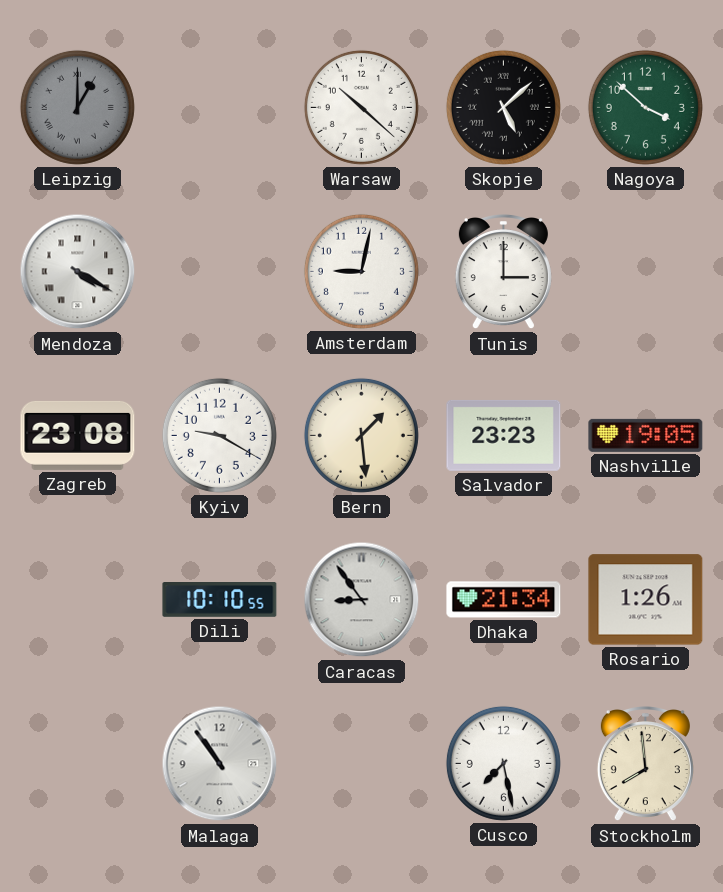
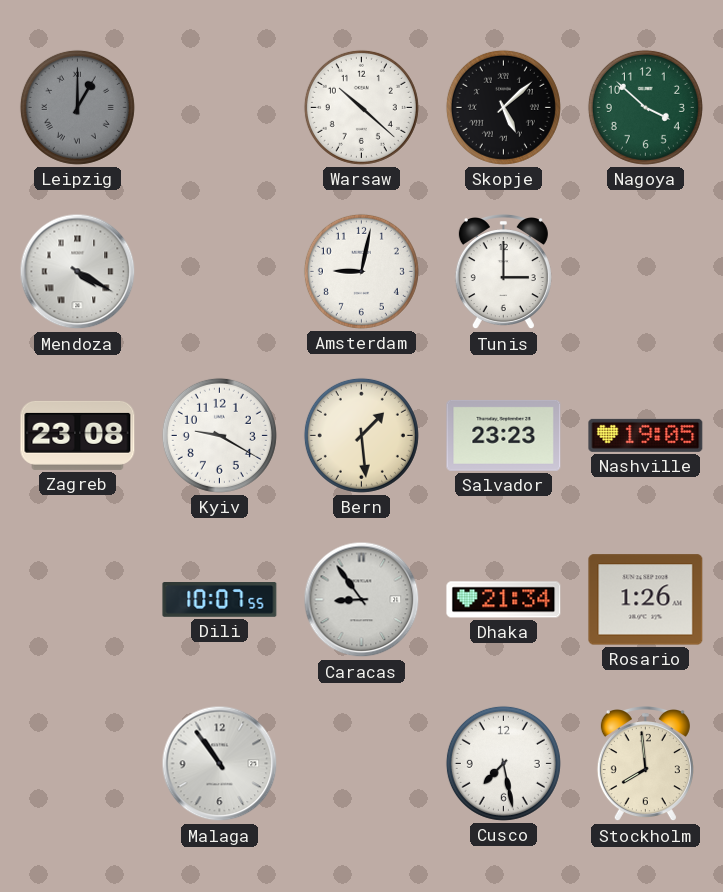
Dili: 10:10 -> 10:07
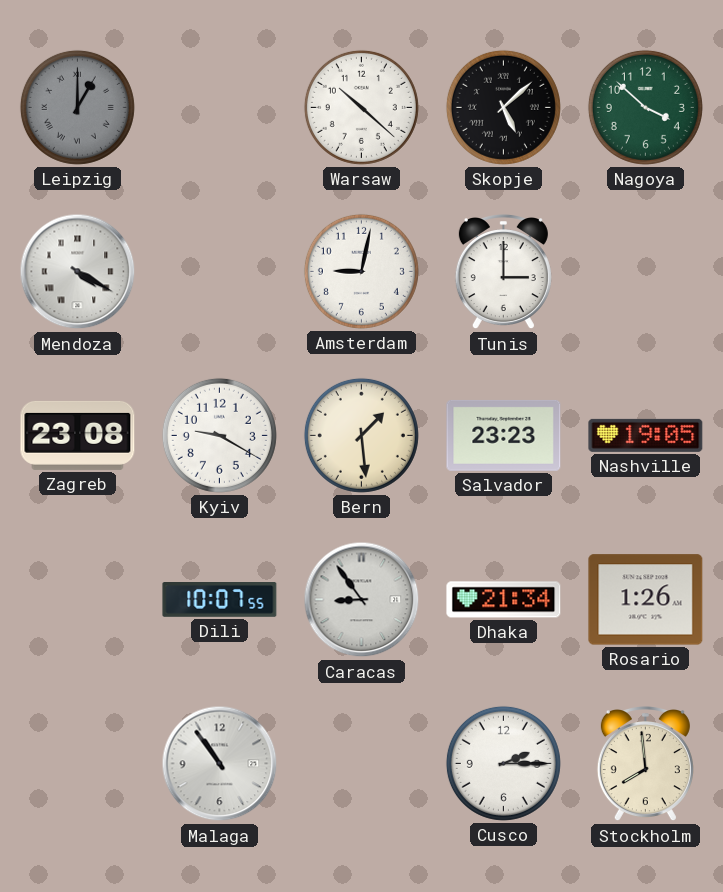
Cusco: 7:28 -> 2:15
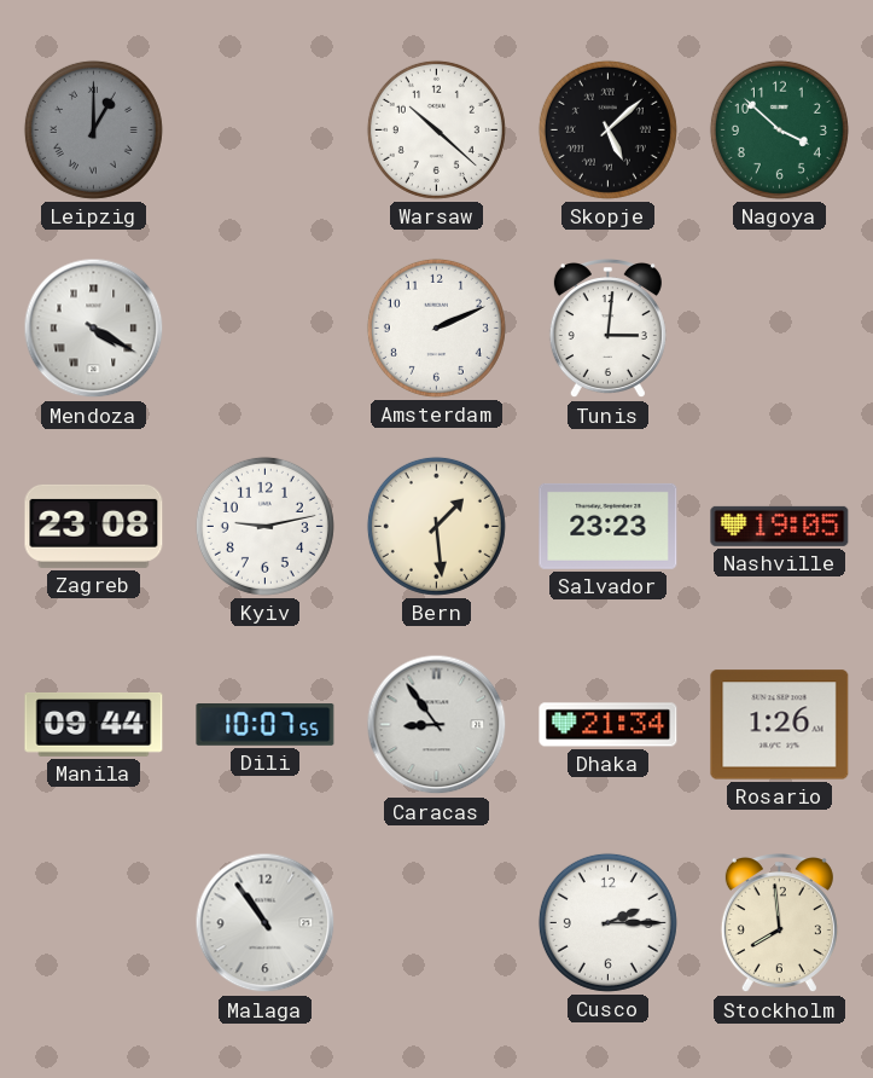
Amsterdam: 9:02 -> 2:11
Tunis: 3:00 -> 3:01
Kyiv: 9:20 -> 9:13
Manila: none -> 09:44
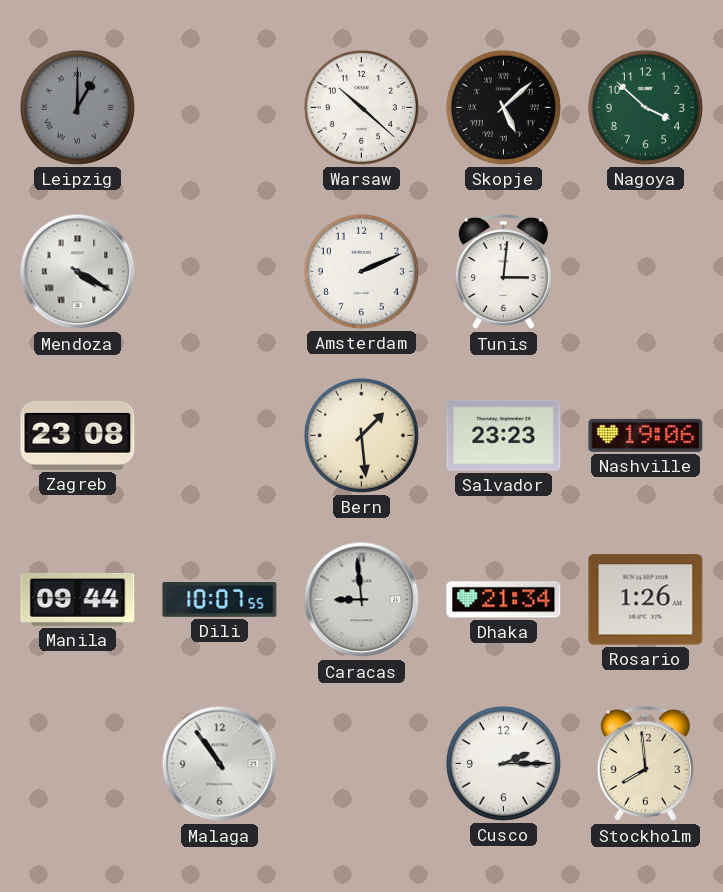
Kyiv: 9:13 -> none
Nashville: 19:05 -> 19:06
Caracas: 8:54 -> 8:59
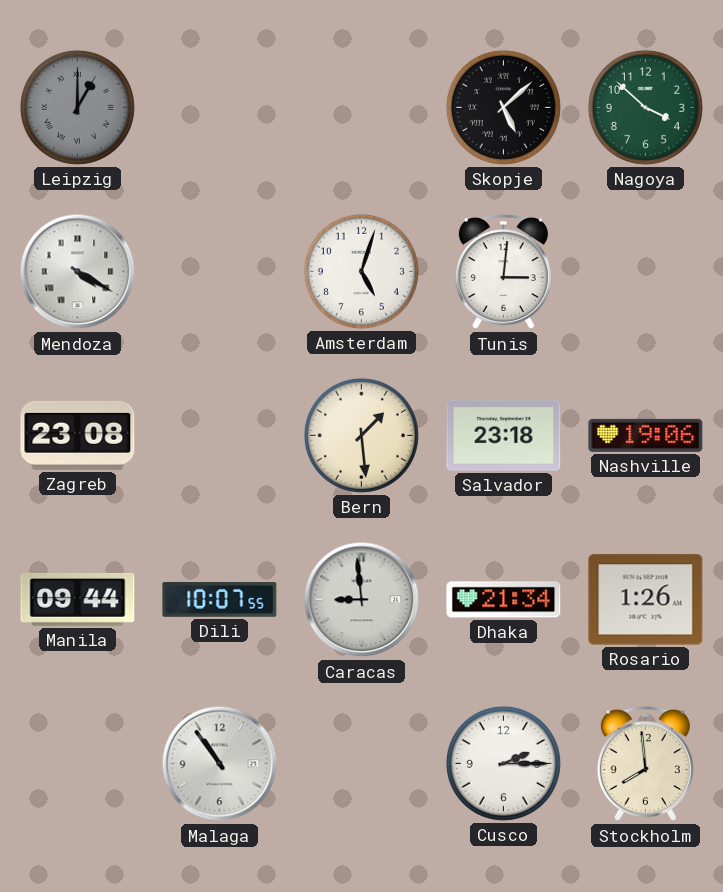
Warsaw: 10:22 -> none
Amsterdam: 2:11 -> 5:03
Salvador: 23:23 -> 23:18
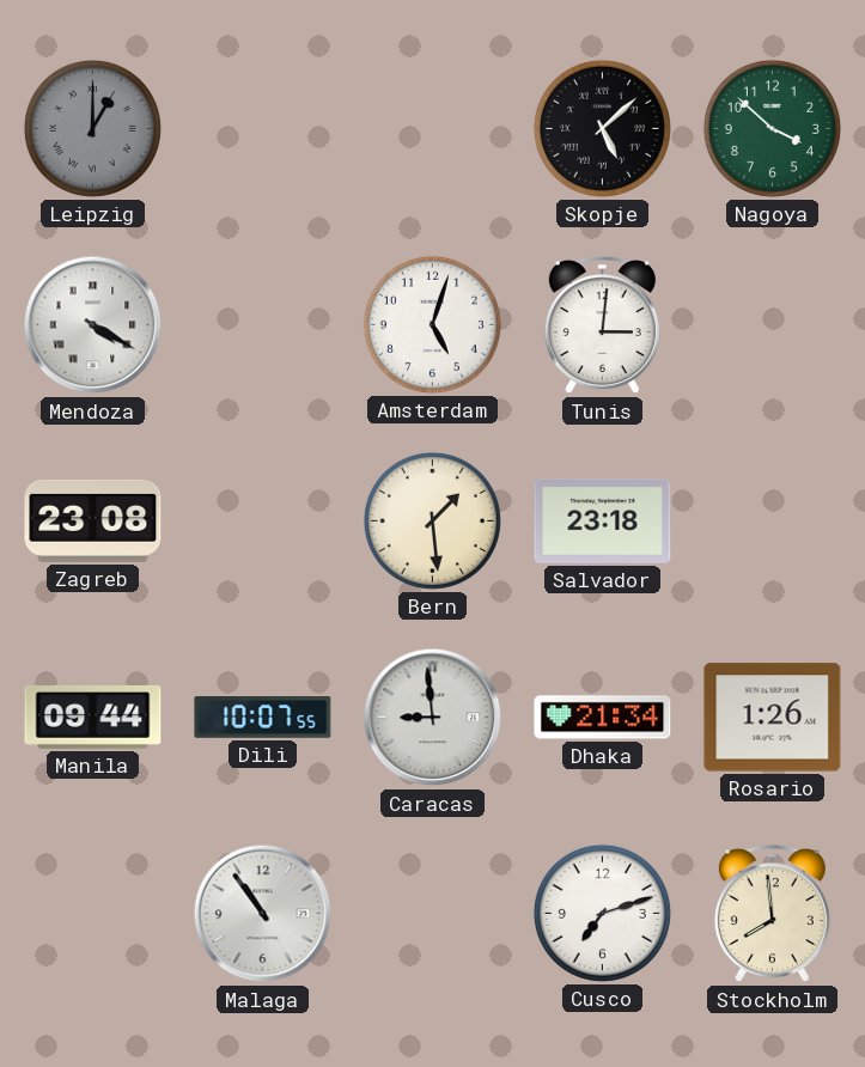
Nashville: 19:06 -> none
Cusco: 2:15 -> 7:12
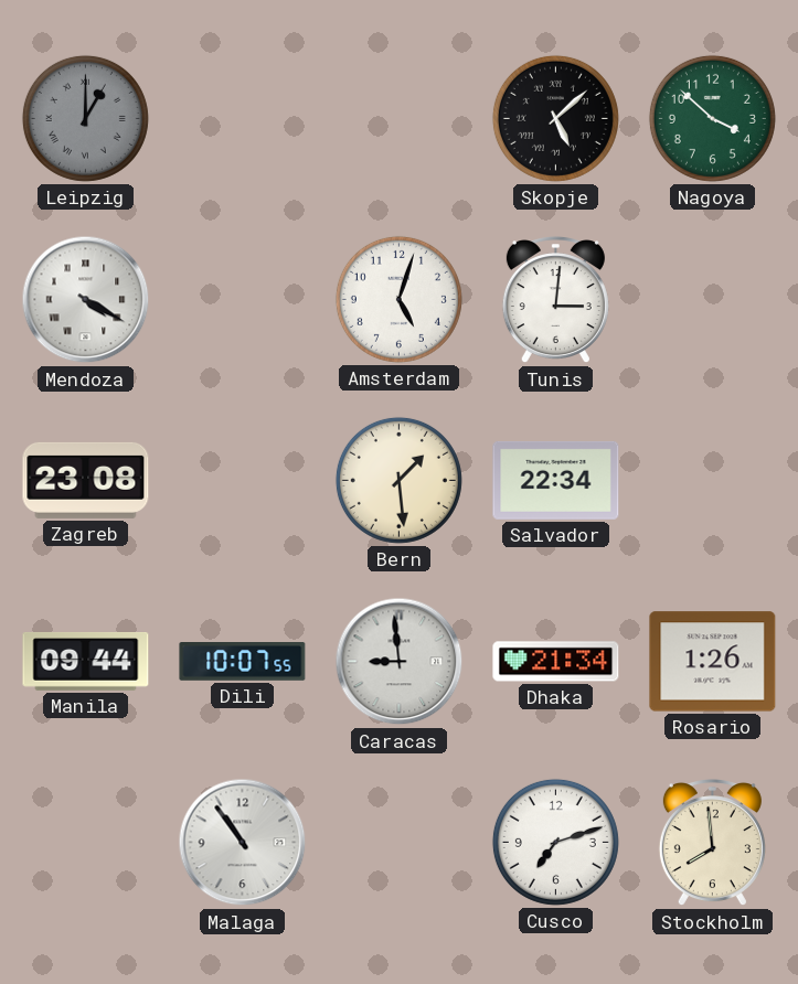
Salvador: 23:18 -> 22:34
